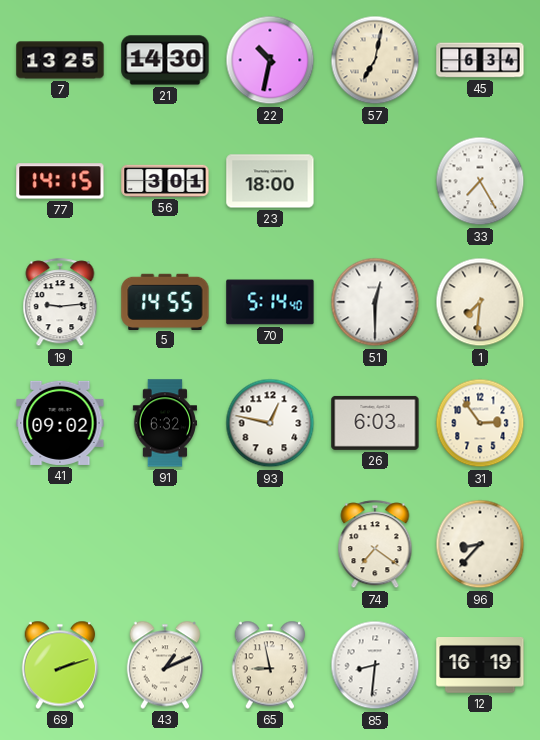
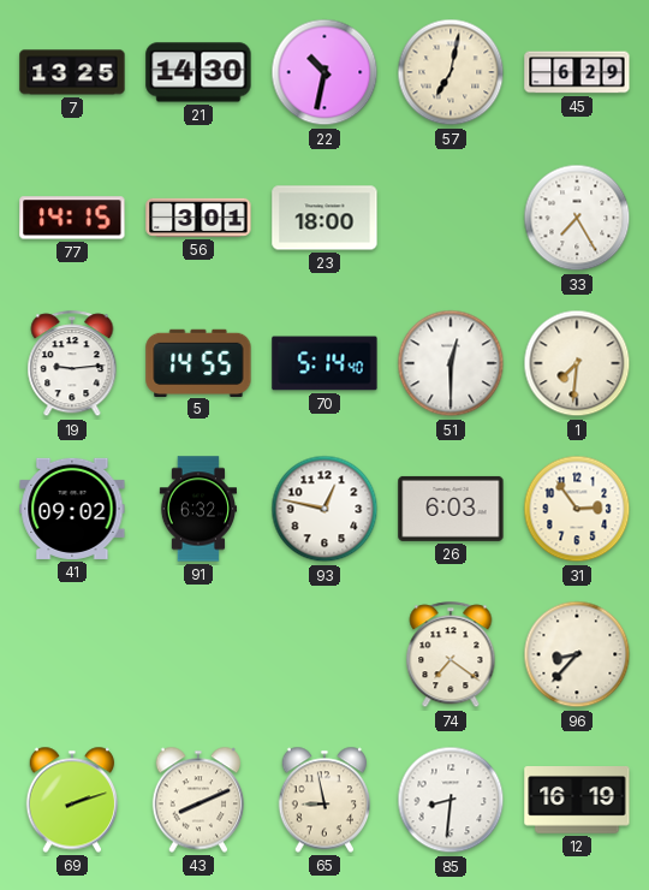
45: 6:34 -> 6:29
43: 1:11 -> 8:11
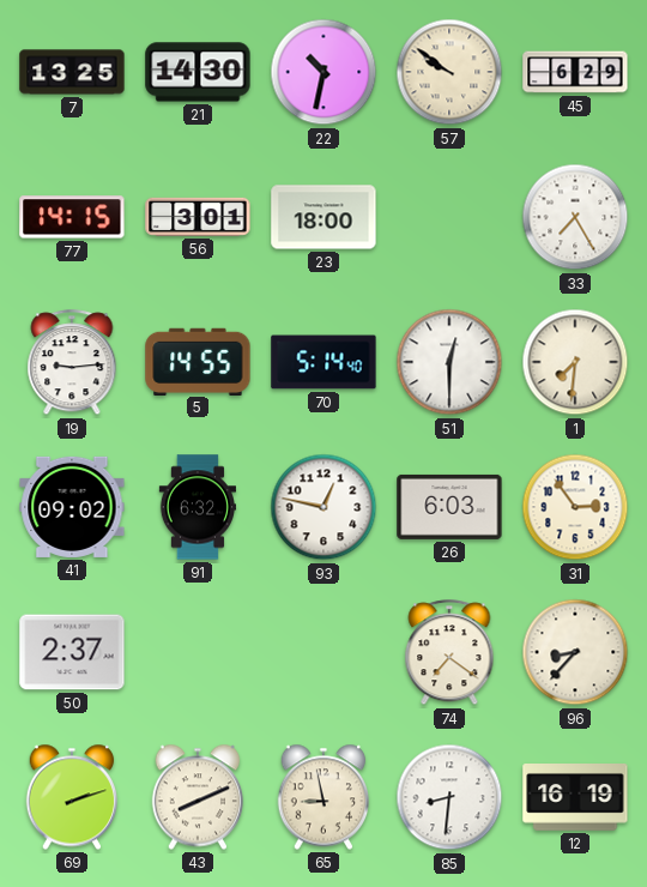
57: 7:02 -> 9:51
50: none -> 2:37
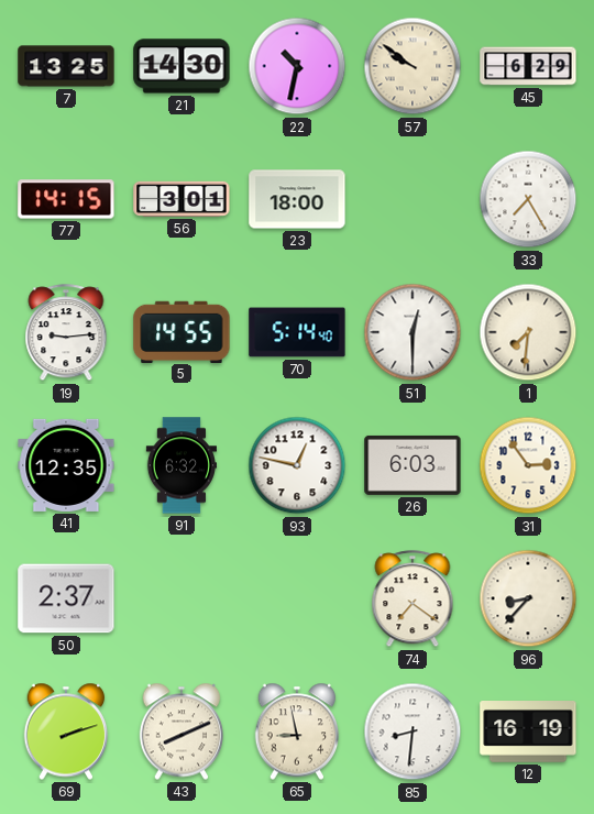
41: 09:02 -> 12:35
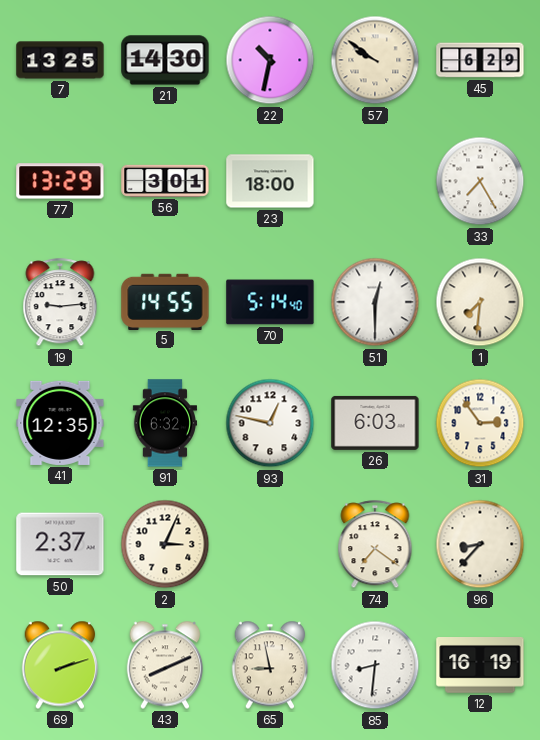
77: 14:15 -> 13:29
2: none -> 3:04
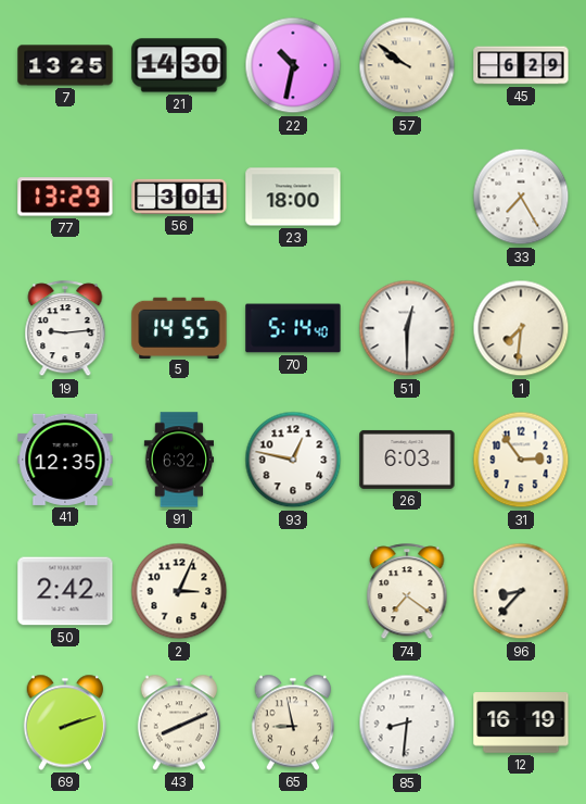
50: 2:37 -> 2:42
